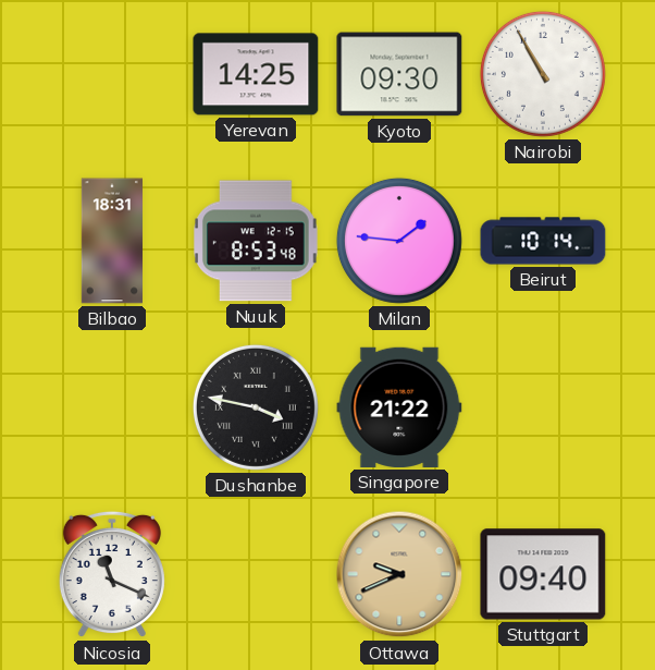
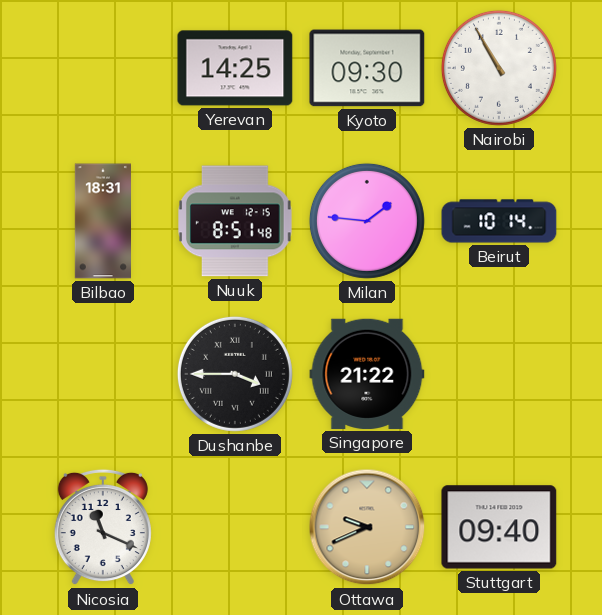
Nuuk: 8:53 -> 8:51
Dushanbe: 3:47 -> 3:45
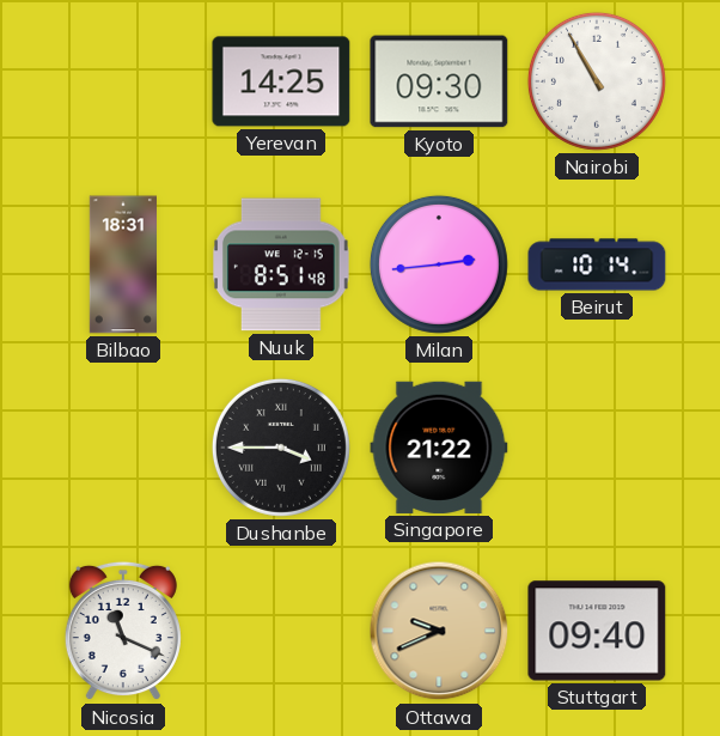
Milan: 1:46 -> 2:44
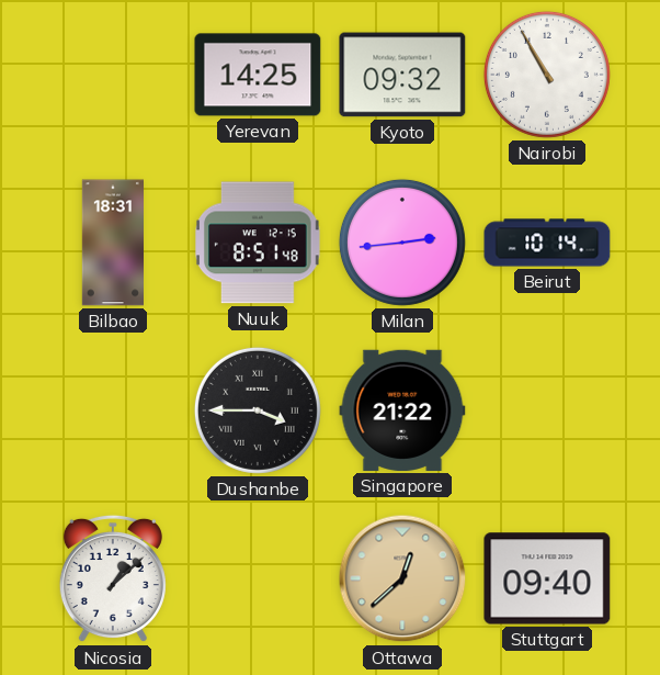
Kyoto: 09:30 -> 09:32
Nicosia: 11:19 -> 1:08
Ottawa: 9:41 -> 12:38
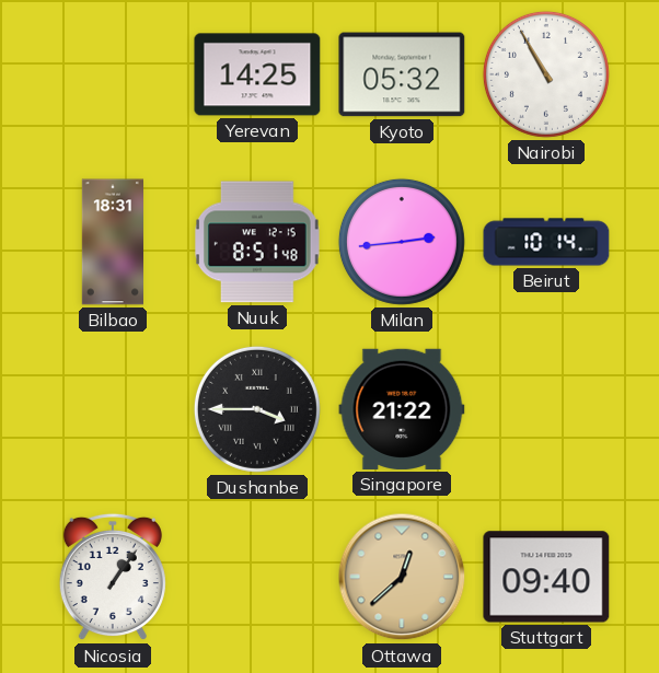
Kyoto: 09:32 -> 05:32
Nicosia: 1:08 -> 1:06
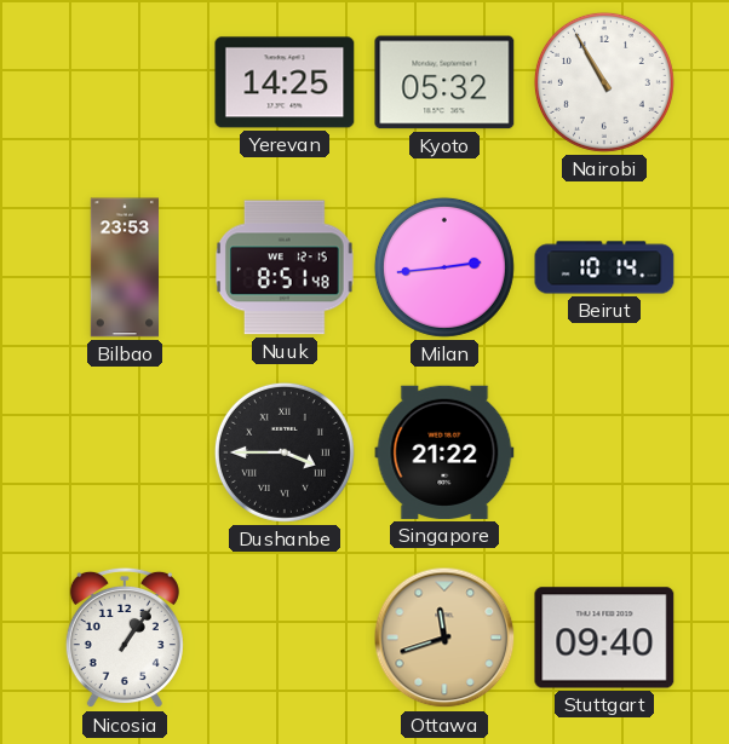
Bilbao: 18:31 -> 23:53
Ottawa: 12:38 -> 11:42
